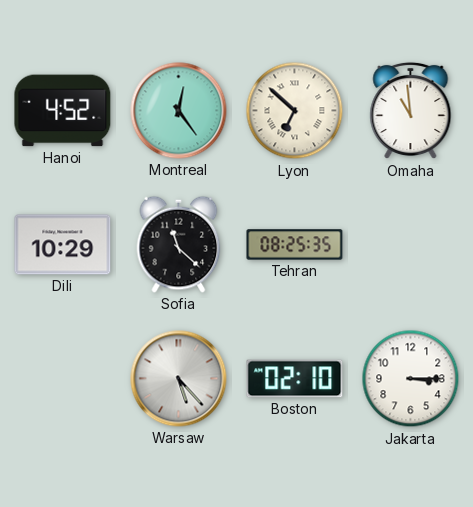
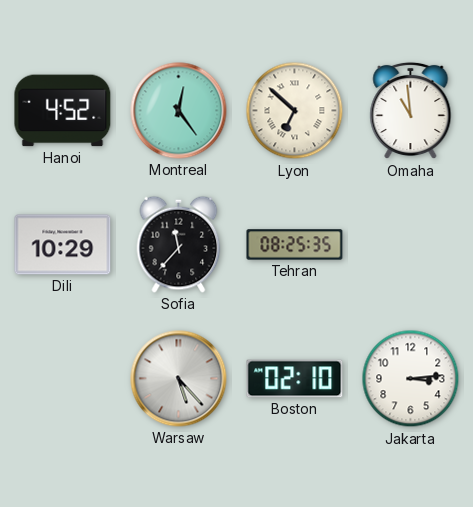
Sofia: 11:22 -> 11:37
Jakarta: 3:15 -> 3:14
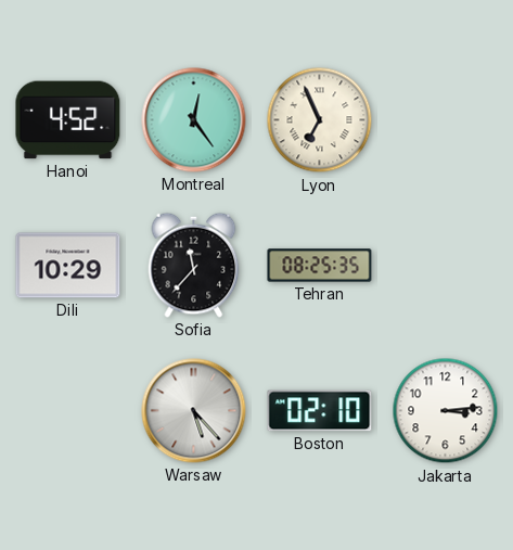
Lyon: 6:52 -> 6:56
Omaha: 10:59 -> none
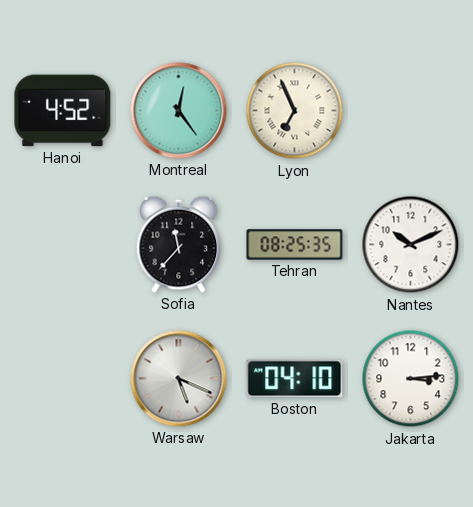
Dili: 10:29 -> none
Nantes: none -> 10:11
Warsaw: 5:23 -> 5:19
Boston: 02:10 -> 04:10
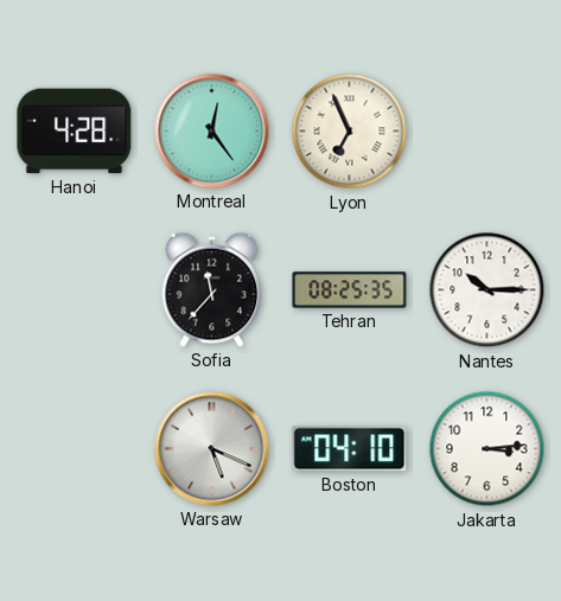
Hanoi: 4:52 -> 4:28
Nantes: 10:11 -> 10:15
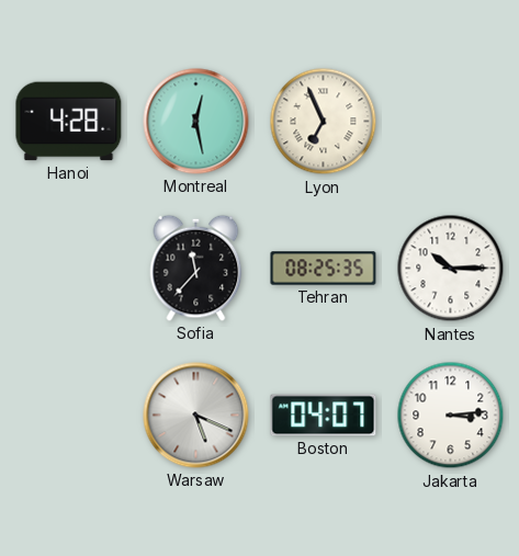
Montreal: 12:24 -> 12:28
Boston: 04:10 -> 04:07
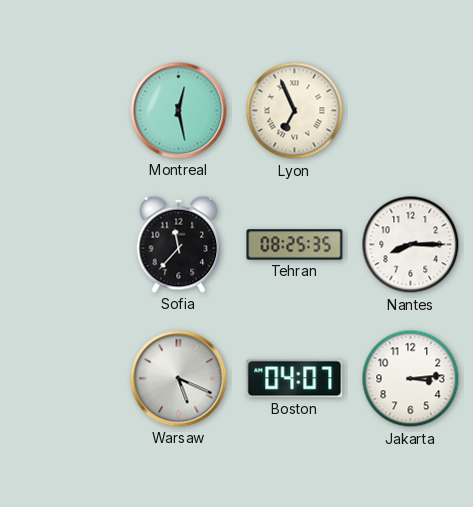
Hanoi: 4:28 -> none
Nantes: 10:15 -> 8:15
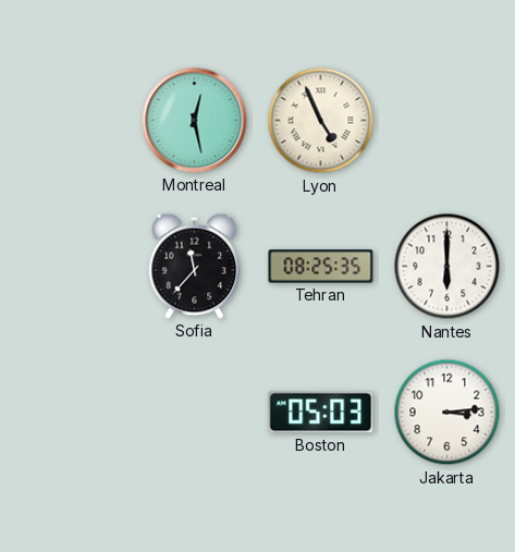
Lyon: 6:56 -> 4:56
Nantes: 8:15 -> 6:00
Warsaw: 5:19 -> none
Boston: 04:07 -> 05:03
